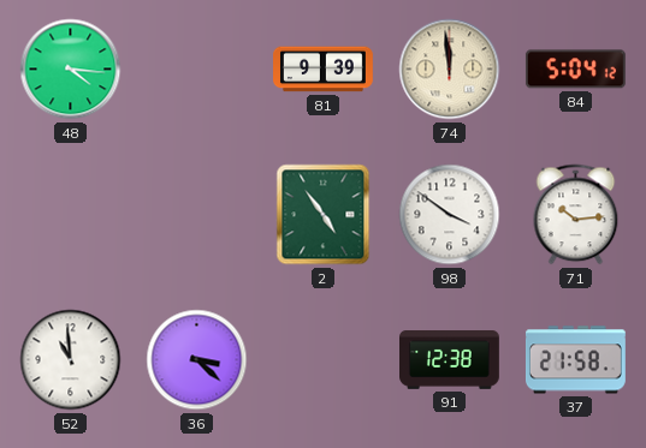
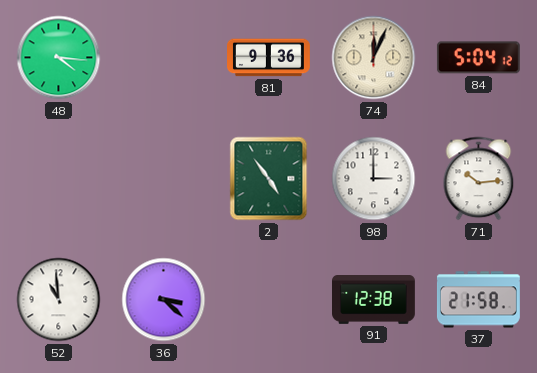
81: 9:39 -> 9:36
74: 11:59 -> 12:04
98: 3:51 -> 3:00
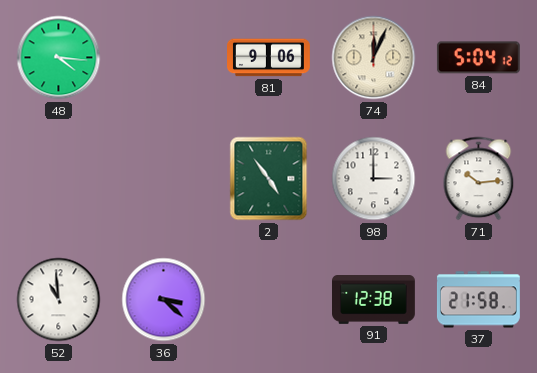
81: 9:36 -> 9:06
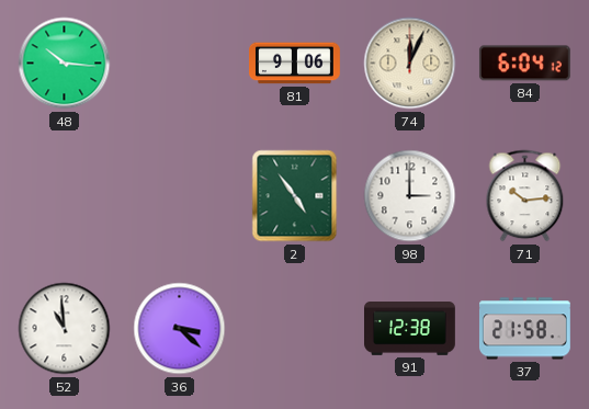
48: 4:16 -> 10:16
84: 5:04 -> 6:04
